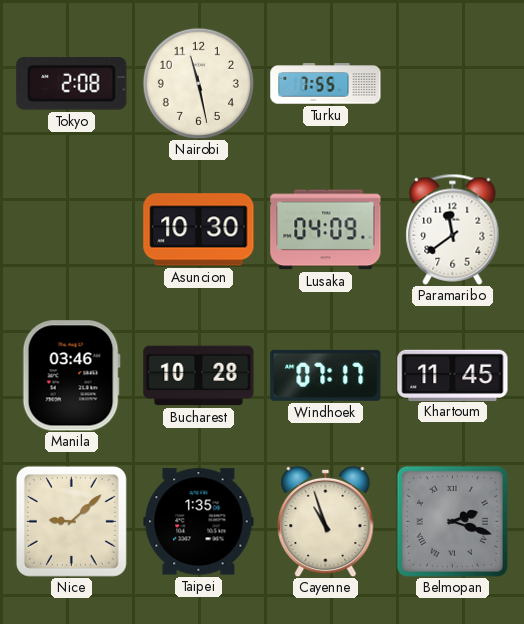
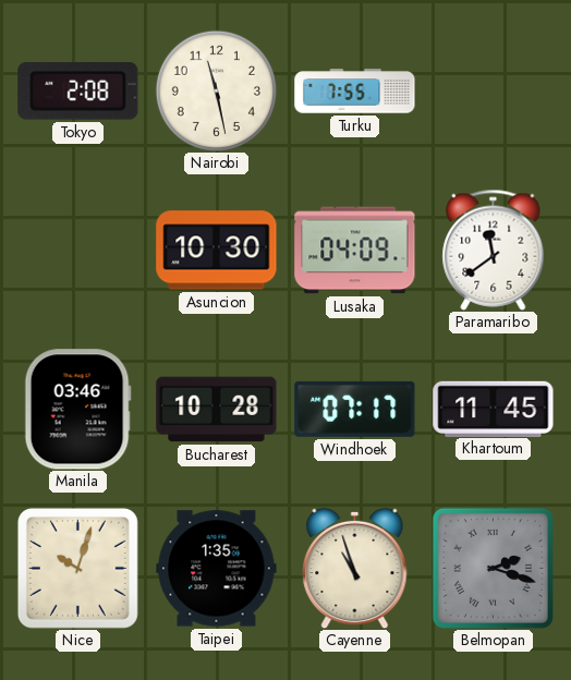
Nice: 9:08 -> 10:03
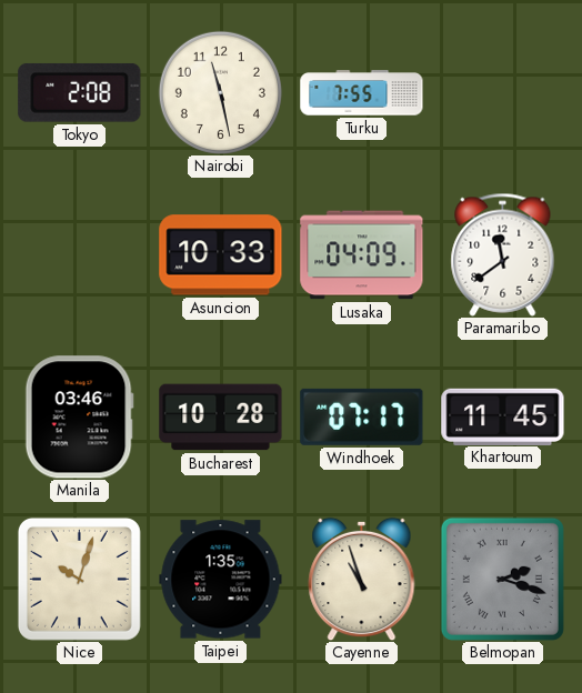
Asuncion: 10:30 -> 10:33
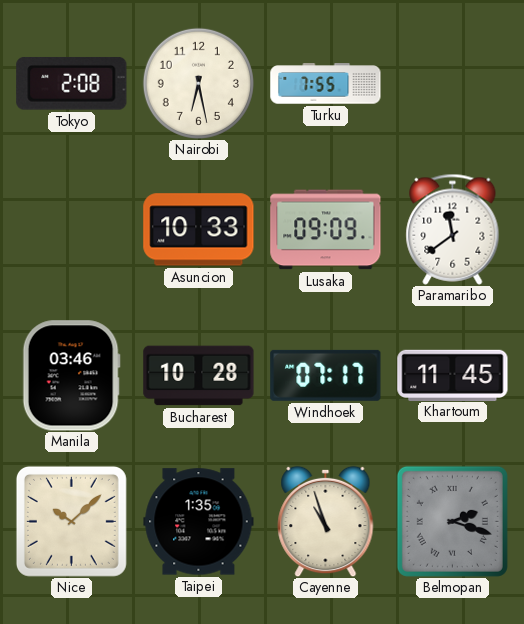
Nairobi: 11:28 -> 6:28
Lusaka: 04:09 -> 09:09
Nice: 10:03 -> 10:08
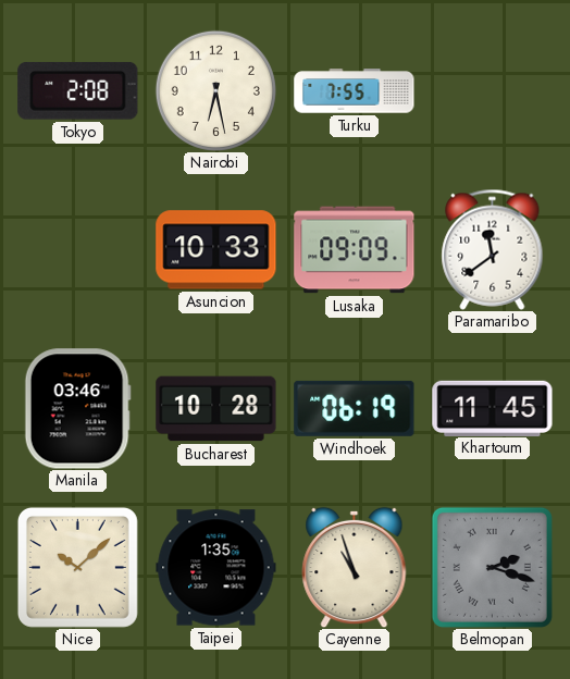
Windhoek: 07:17 -> 06:19
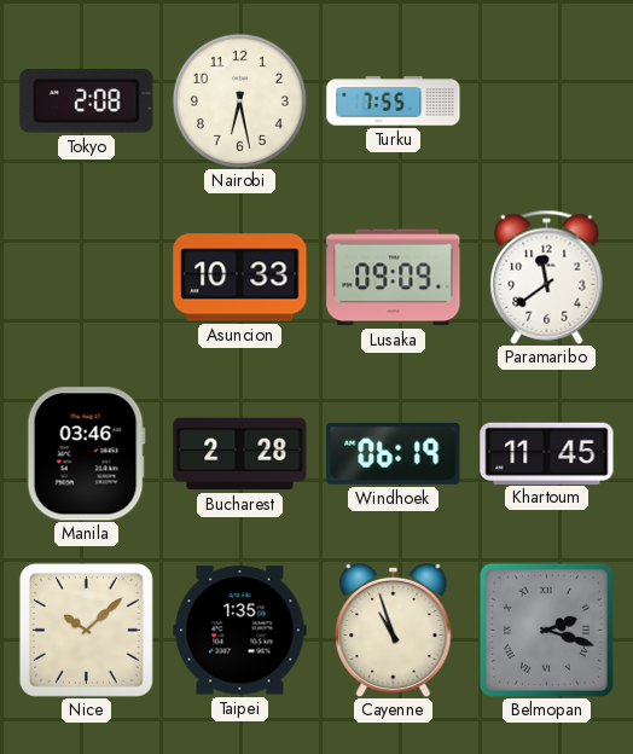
Bucharest: 10:28 -> 2:28
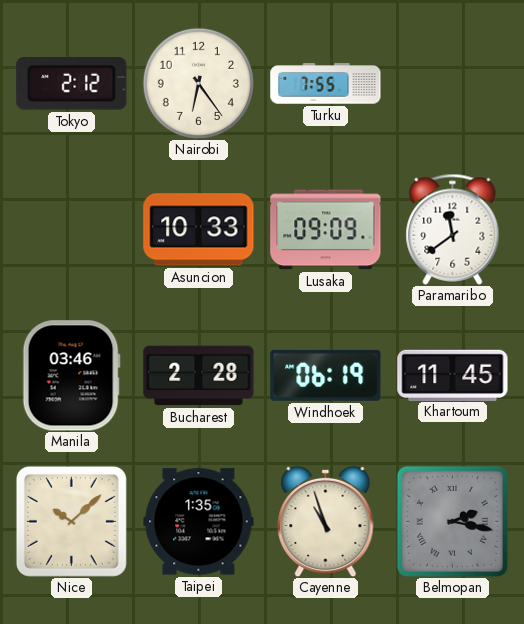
Tokyo: 2:08 -> 2:12
Nairobi: 6:28 -> 6:24
Belmopan: 2:18 -> 2:17
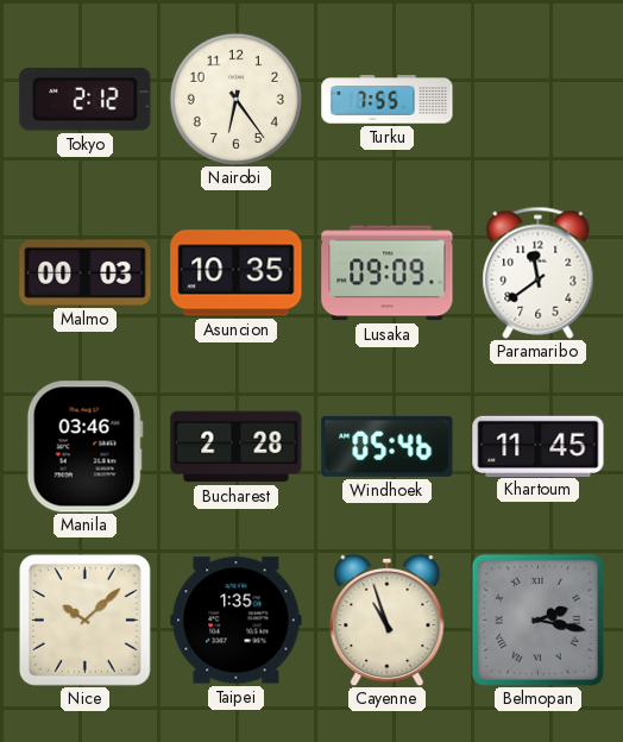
Malmo: none -> 00:03
Asuncion: 10:33 -> 10:35
Windhoek: 06:19 -> 05:46
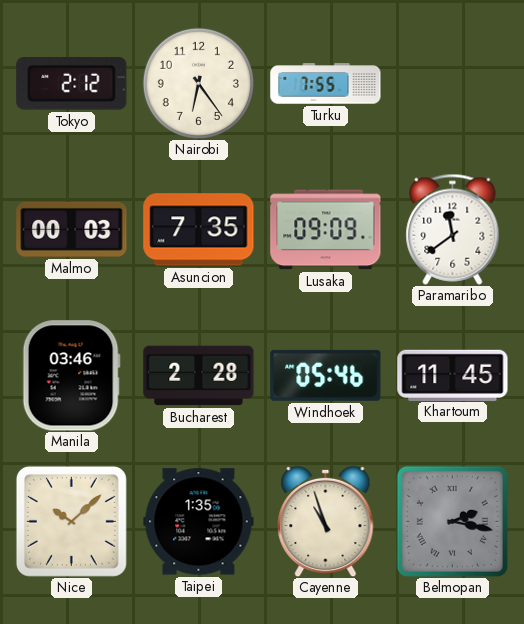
Asuncion: 10:35 -> 7:35
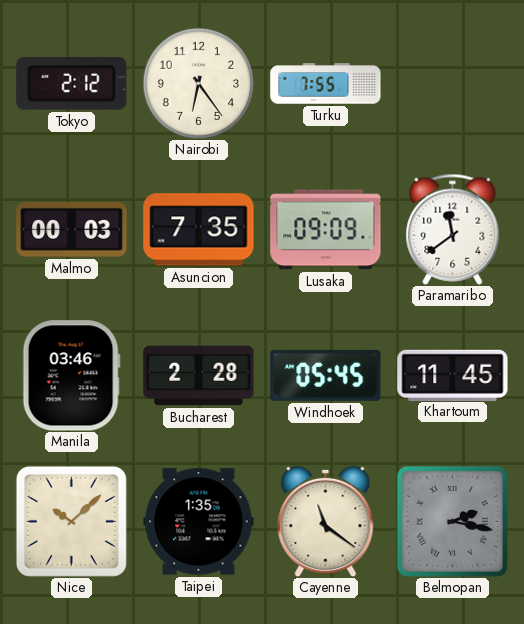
Windhoek: 05:46 -> 05:45
Cayenne: 10:57 -> 11:21
